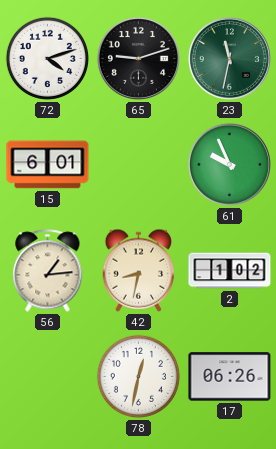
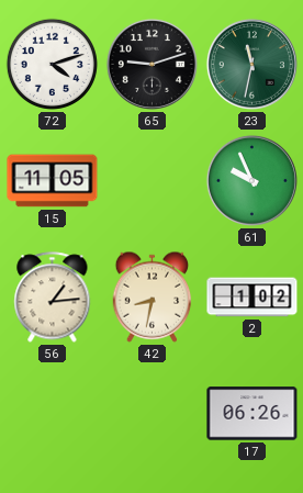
15: 6:01 -> 11:05
78: 12:32 -> none
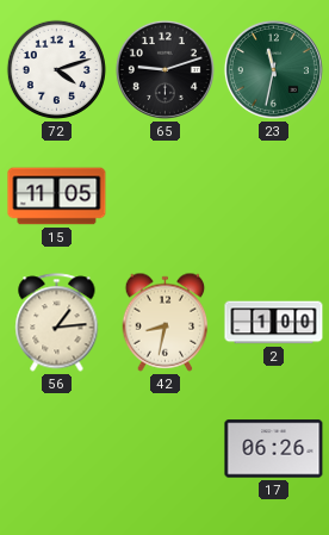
61: 9:56 -> none
2: 1:02 -> 1:00
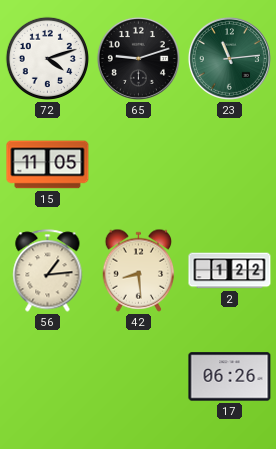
23: 11:32 -> 11:14
42: 8:32 -> 8:29
2: 1:00 -> 1:22
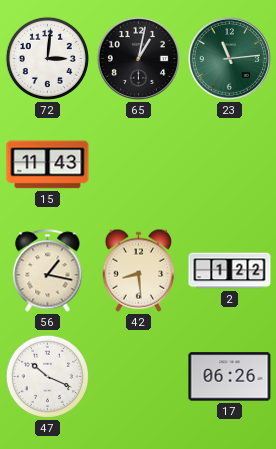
72: 4:12 -> 3:01
65: 9:12 -> 1:02
15: 11:05 -> 11:43
56: 1:14 -> 1:17
47: none -> 10:19
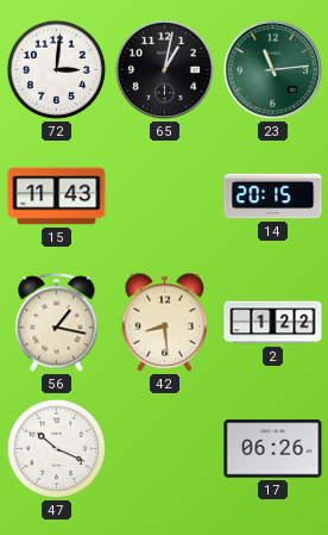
14: none -> 20:15
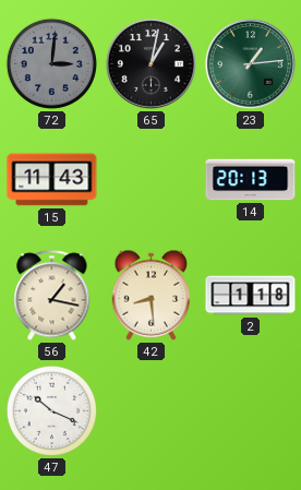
72 dial: white -> grey
23: 11:14 -> 1:14
14: 20:15 -> 20:13
2: 1:22 -> 1:18
17: 06:26 -> none
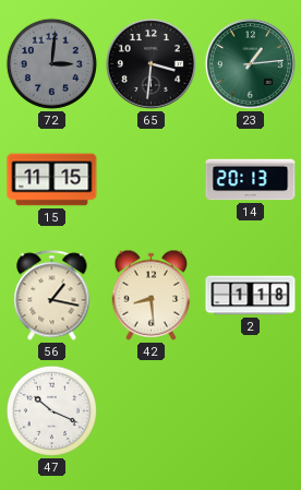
65: 1:02 -> 3:31
15: 11:43 -> 11:15
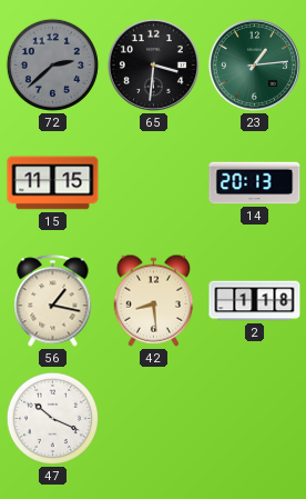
72: 3:01 -> 2:38
